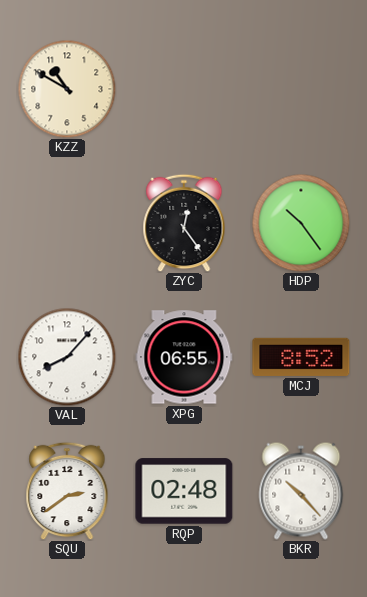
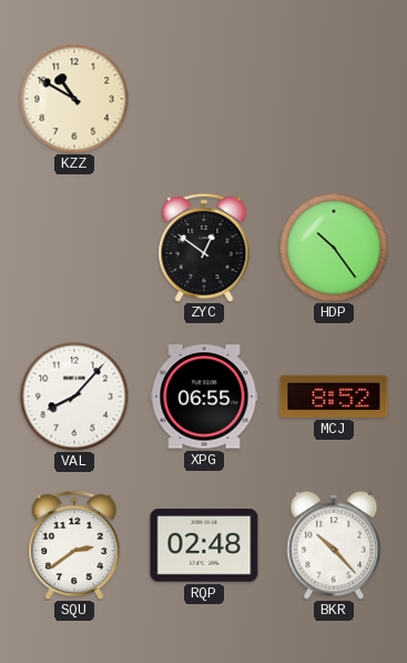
ZYC: 12:24 -> 12:51
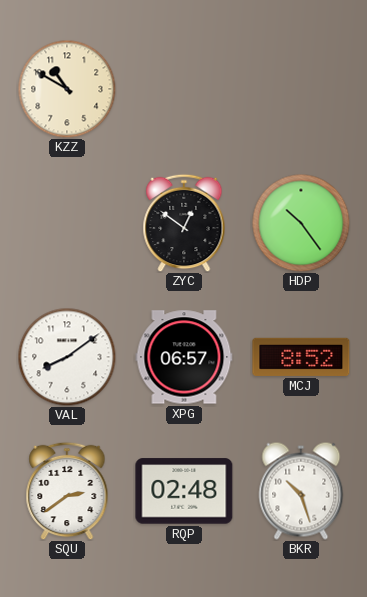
VAL: 8:07 -> 8:09
XPG: 06:55 -> 06:57
BKR: 10:23 -> 10:27
